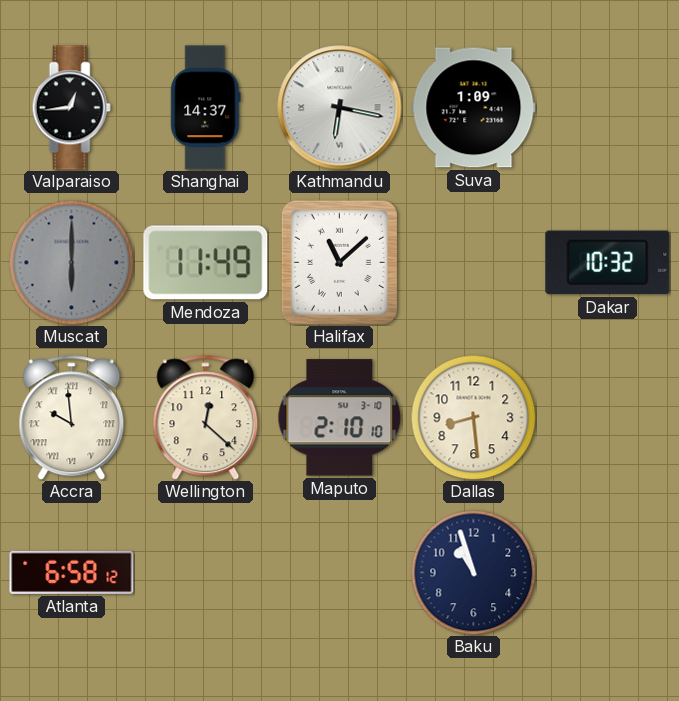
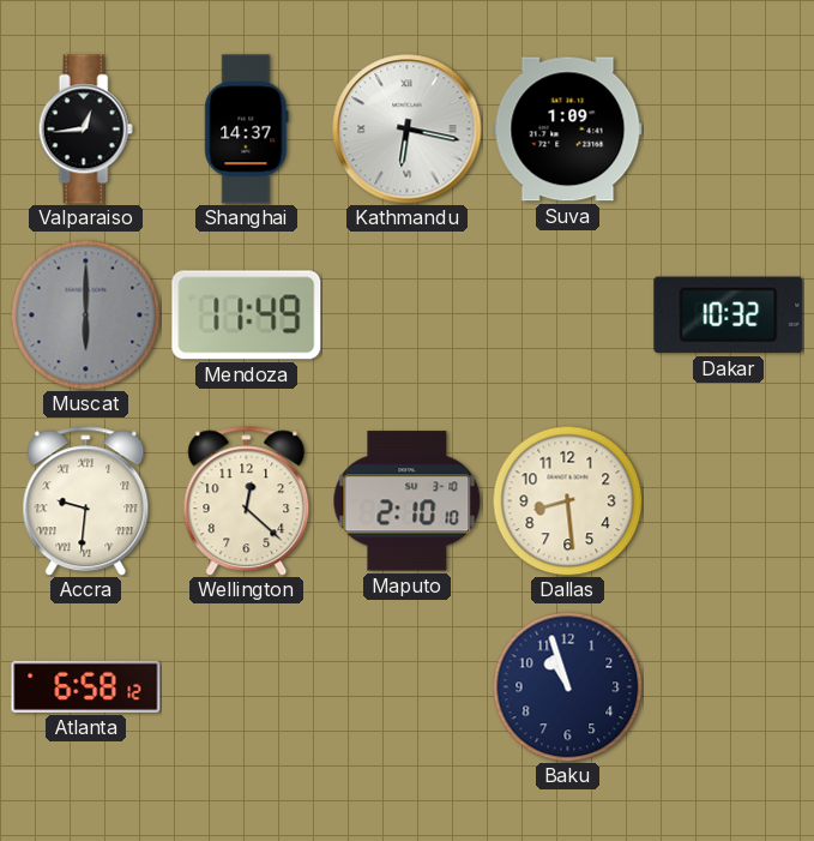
Halifax: 11:08 -> none
Accra: 9:59 -> 9:31
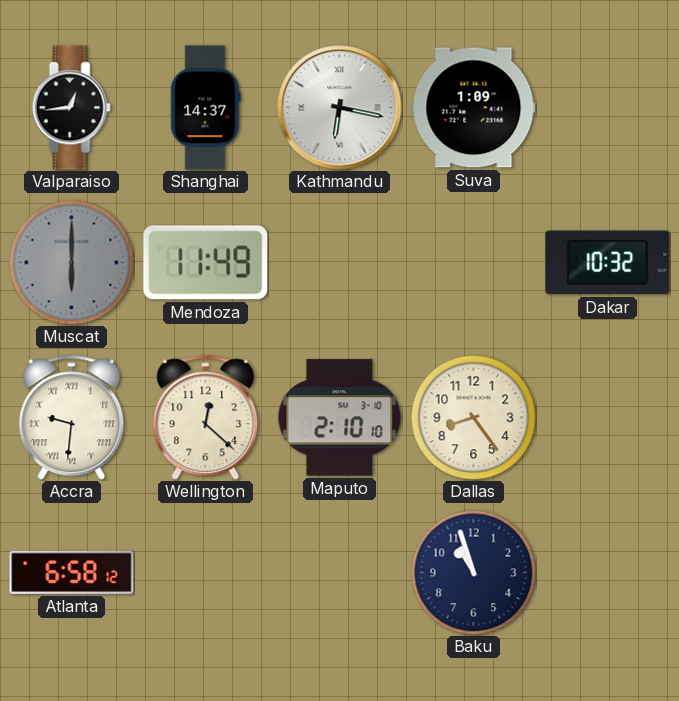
Dallas: 8:29 -> 8:24
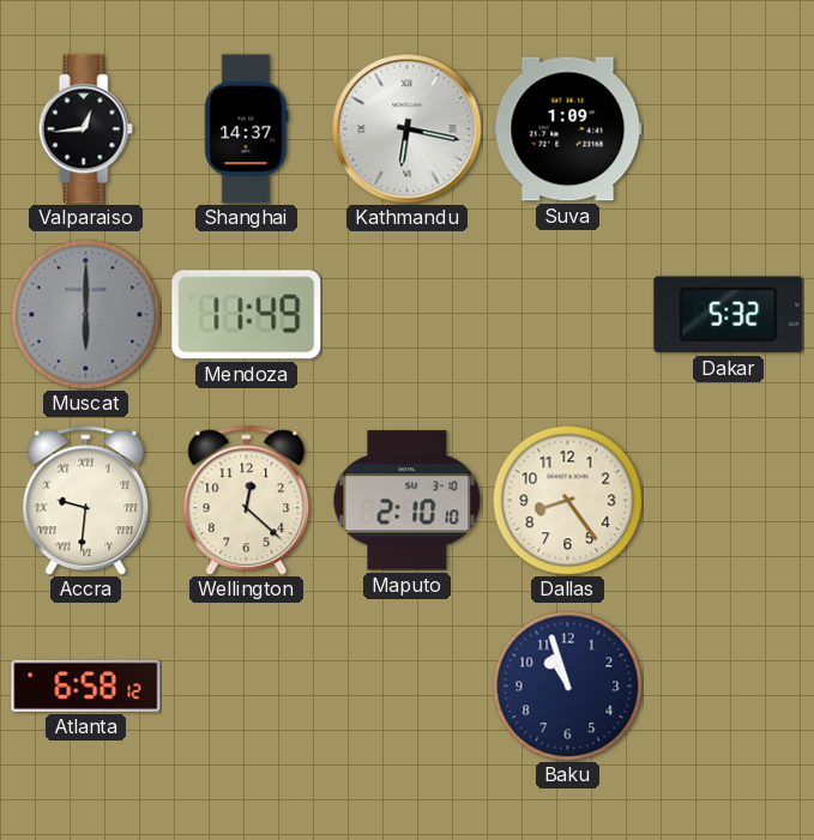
Dakar: 10:32 -> 5:32
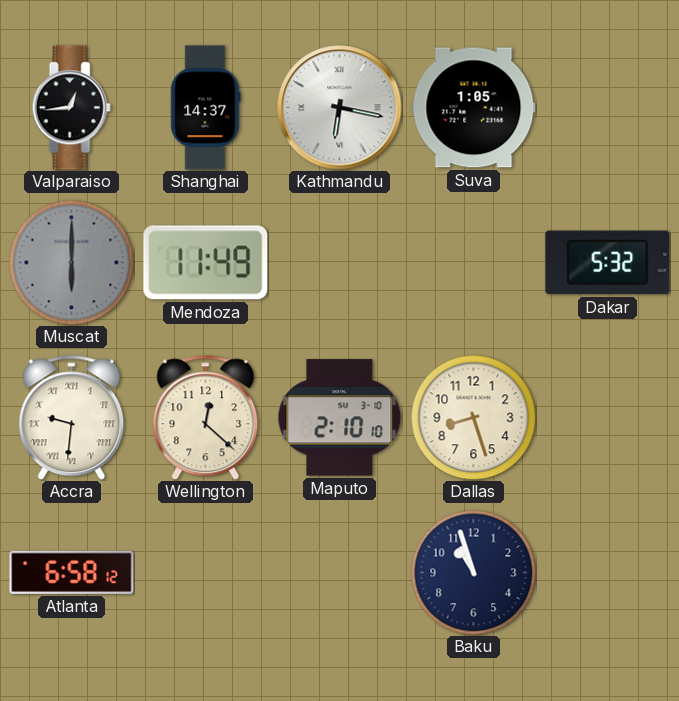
Suva: 1:09 -> 1:05
Dallas: 8:24 -> 8:27
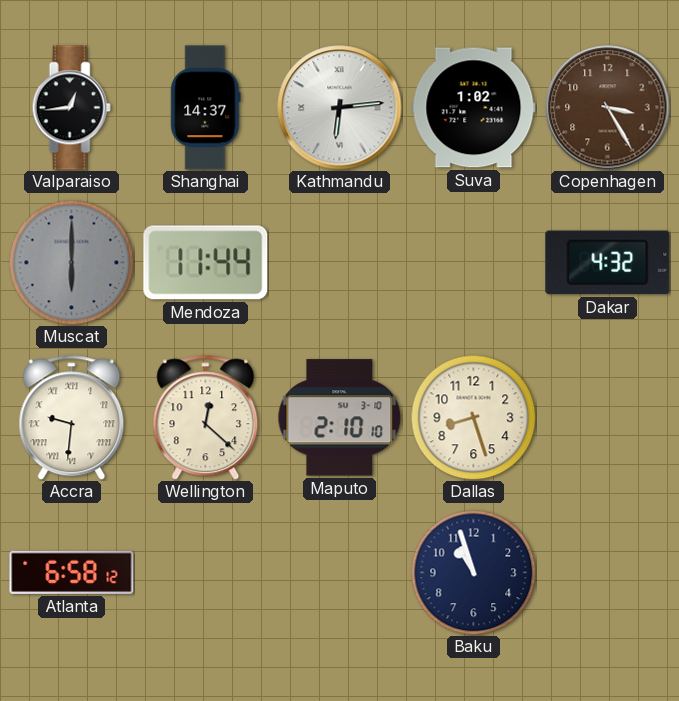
Kathmandu: 6:17 -> 6:14
Suva: 1:05 -> 1:02
Copenhagen: none -> 3:25
Mendoza: 11:49 -> 11:44
Dakar: 5:32 -> 4:32
